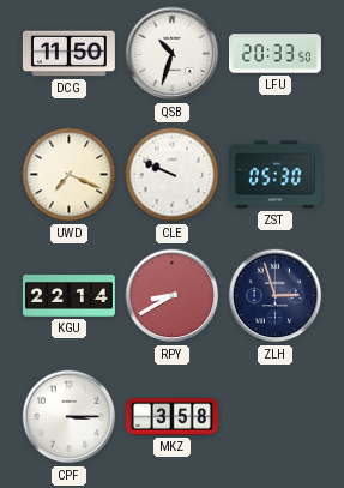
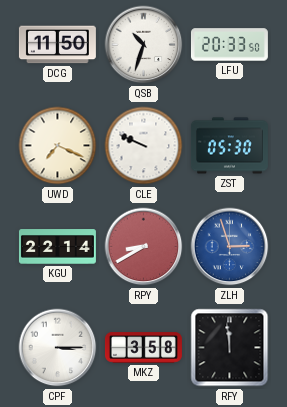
ZLH dial: navy -> blue
RFY: none -> 11:59
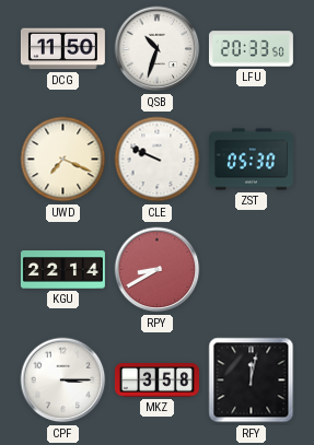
ZLH: 2:57 -> none
RFY: 11:59 -> 12:02
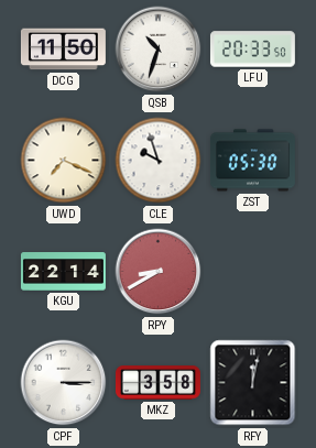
CLE: 9:49 -> 9:57
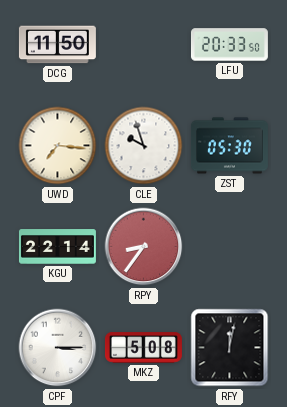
QSB: 10:33 -> none
UWD: 7:19 -> 7:16
RPY: 8:40 -> 8:36
MKZ: 3:58 -> 5:08
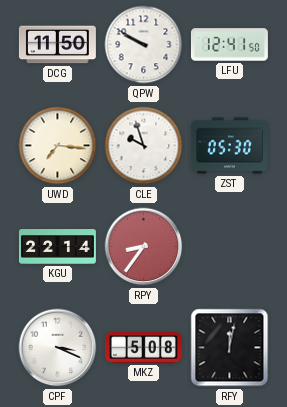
QPW: none -> 9:50
LFU: 20:33 -> 12:41
CPF: 3:15 -> 3:19
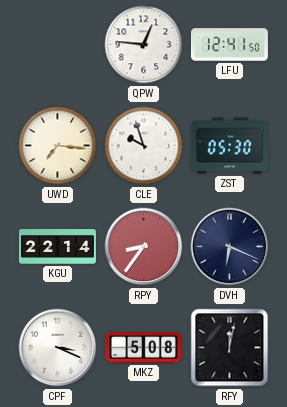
DCG: 11:50 -> none
QPW: 9:50 -> 12:46
DVH: none -> 6:19
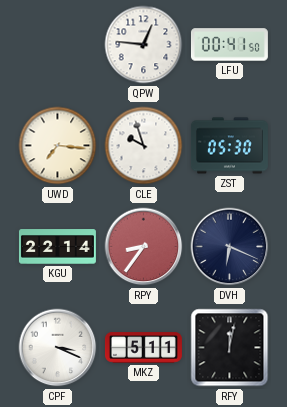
LFU: 12:41 -> 00:41
MKZ: 5:08 -> 5:11
